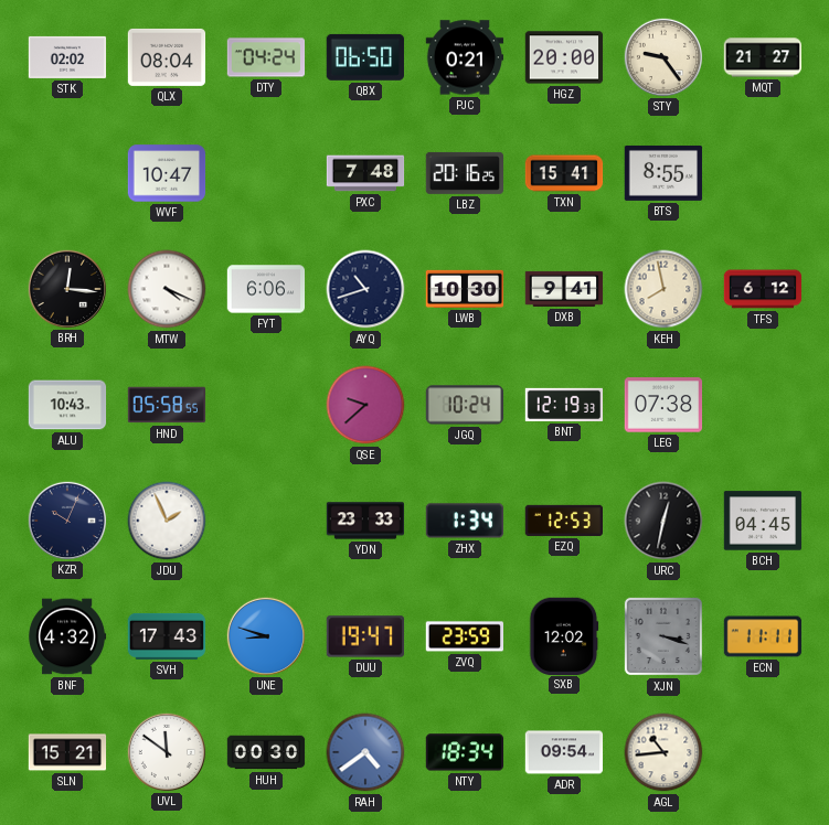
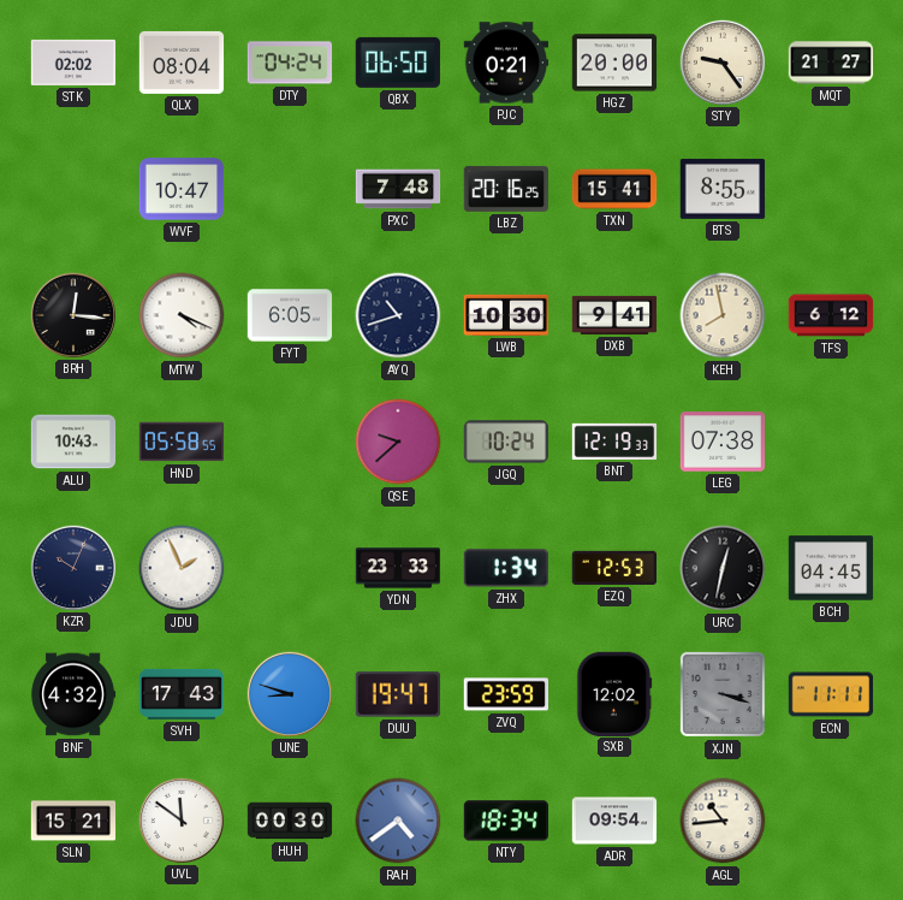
FYT: 6:06 -> 6:05
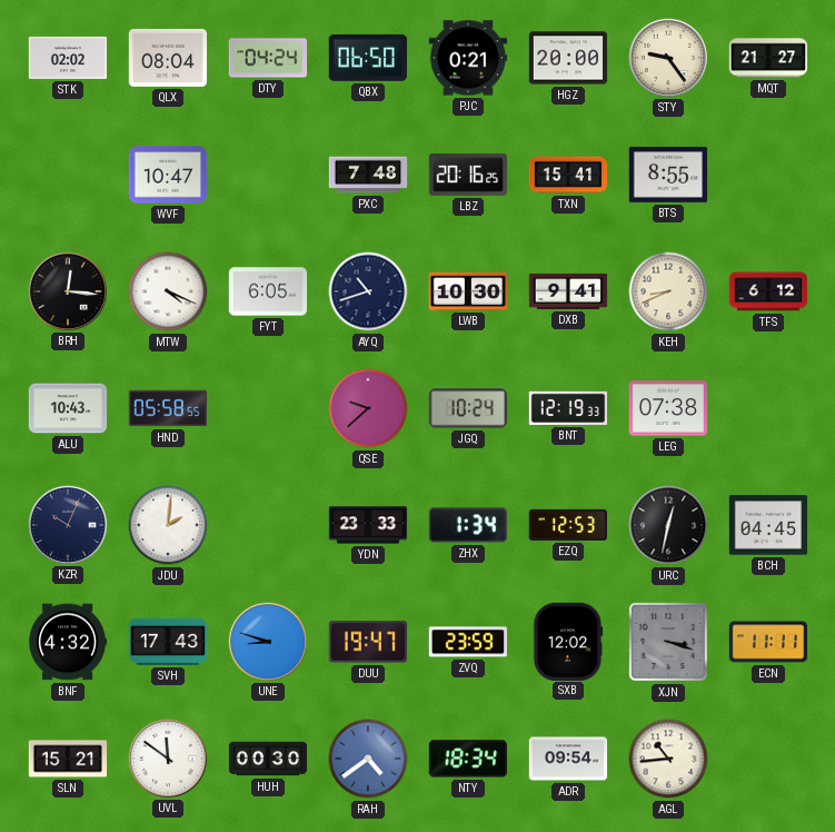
KEH: 7:58 -> 8:41
JDU: 1:56 -> 2:01
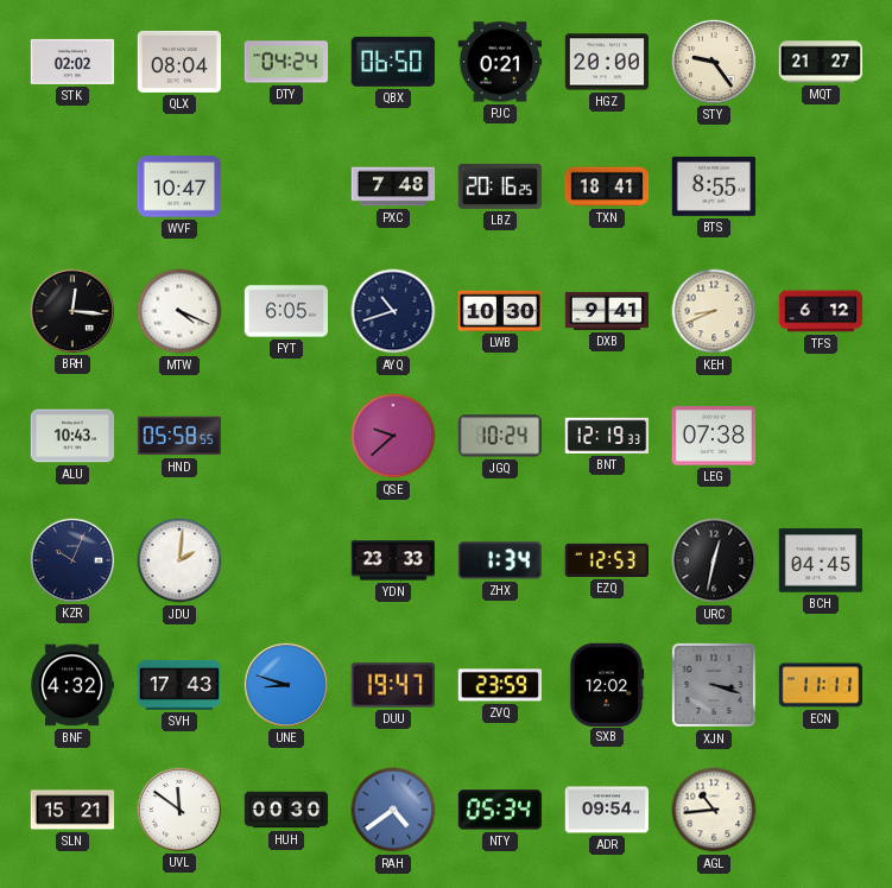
TXN: 15:41 -> 18:41
NTY: 18:34 -> 05:34
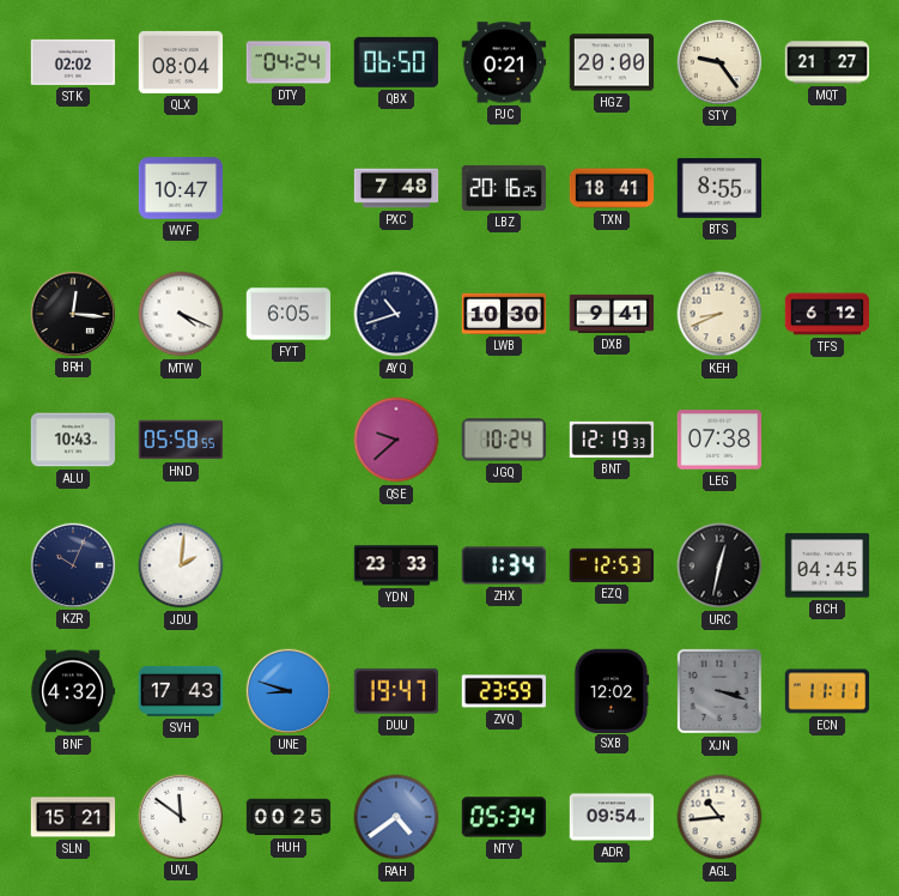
HUH: 00:30 -> 00:25
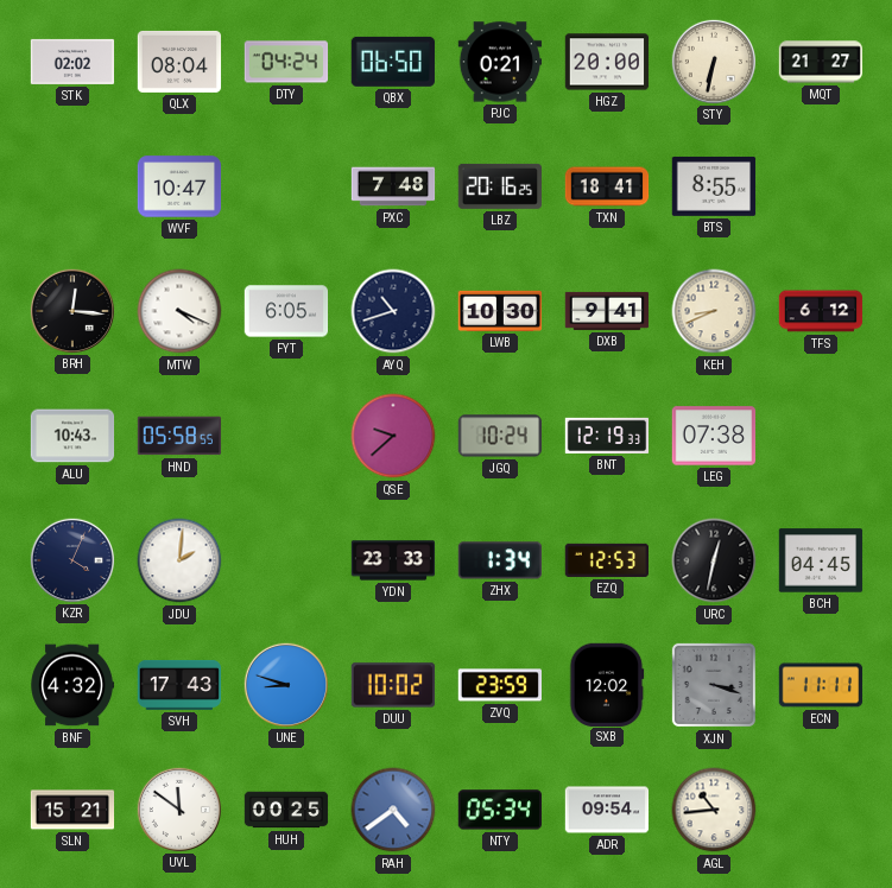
STY: 9:24 -> 6:32
KZR: 10:04 -> 4:04
DUU: 19:47 -> 10:02
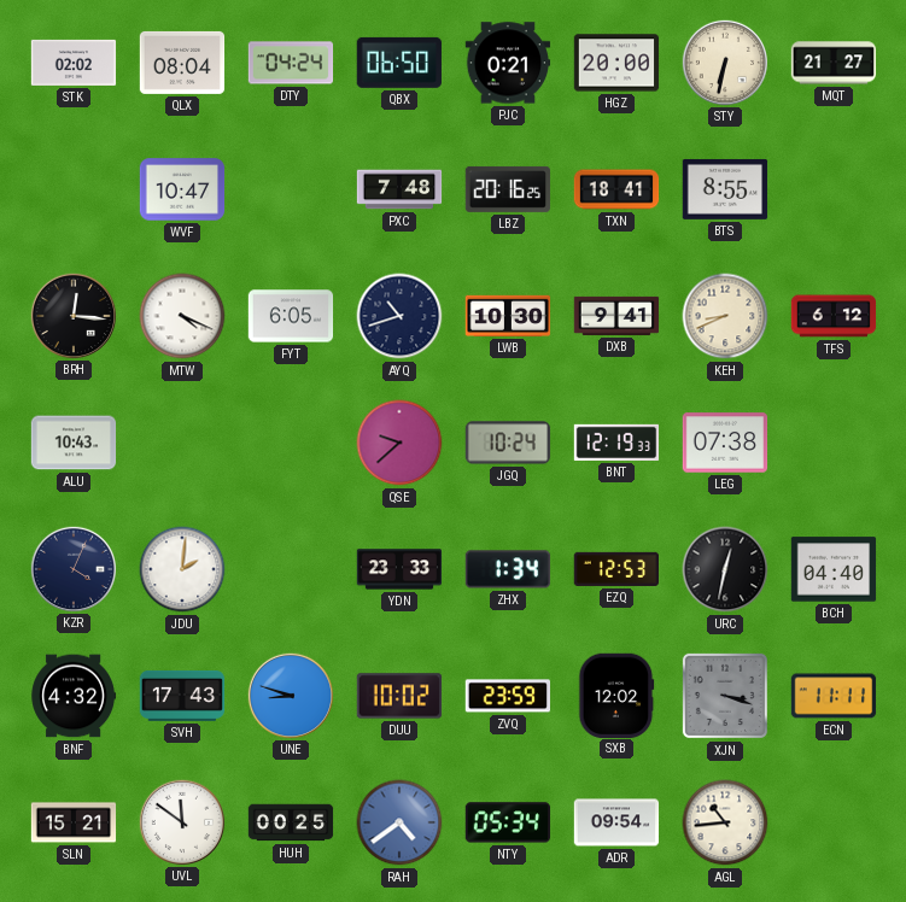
HND: 05:58 -> none
BCH: 04:45 -> 04:40
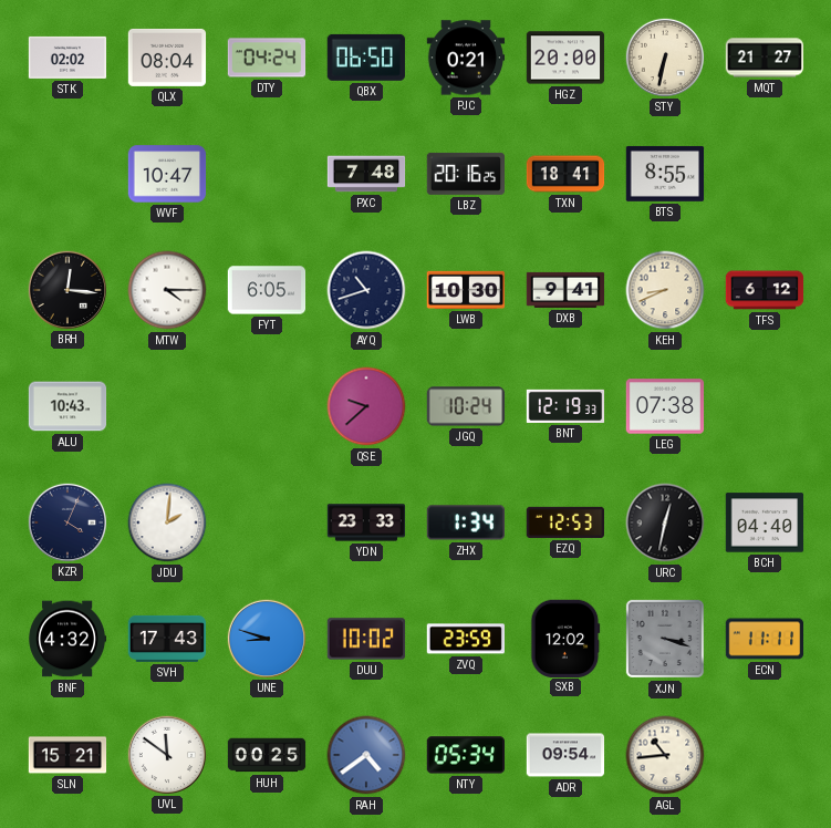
MTW: 4:19 -> 4:15
